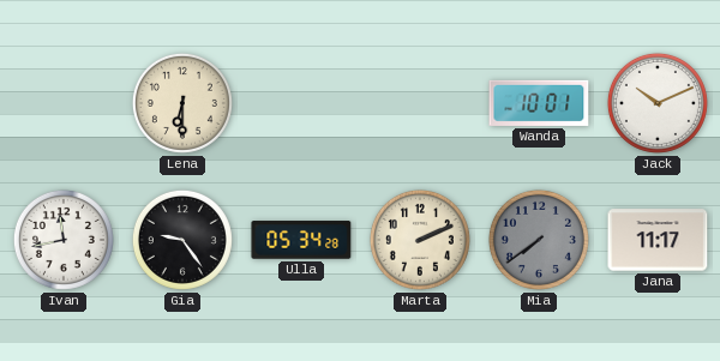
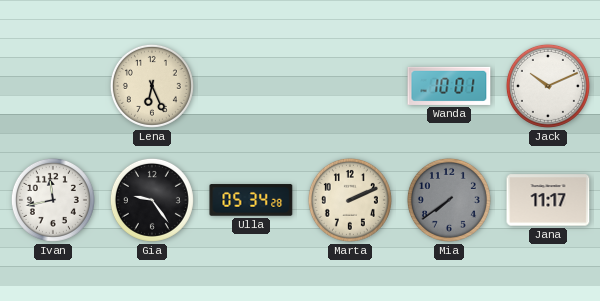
Lena: 6:30 -> 6:26
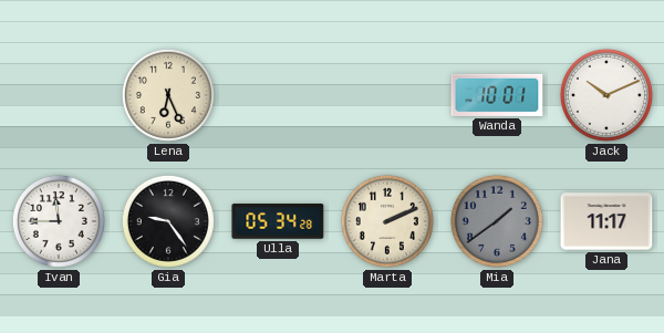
Ivan: 11:43 -> 11:45
Mia: 7:39 -> 1:39
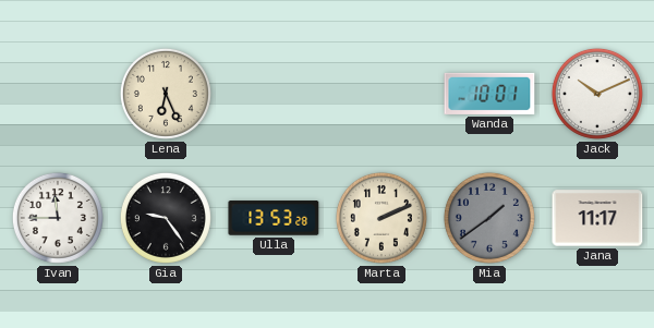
Ulla: 05:34 -> 13:53
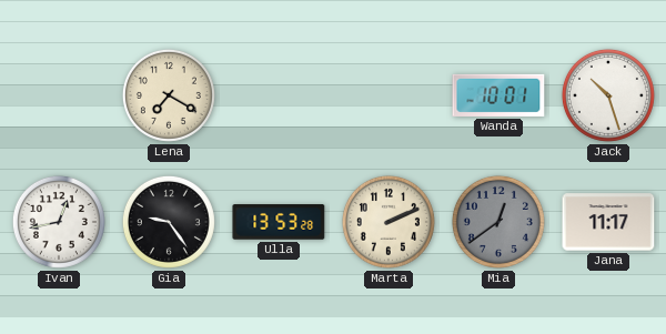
Lena: 6:26 -> 7:20
Jack: 10:11 -> 10:27
Ivan: 11:45 -> 12:43
Mia: 1:39 -> 12:39
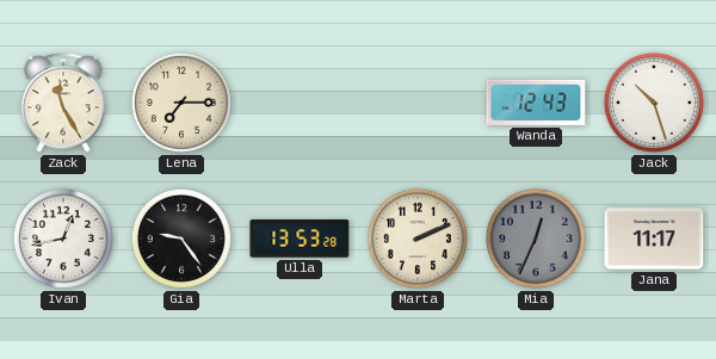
Zack: none -> 11:25
Lena: 7:20 -> 7:15
Wanda: 10:01 -> 12:43
Mia: 12:39 -> 12:34
